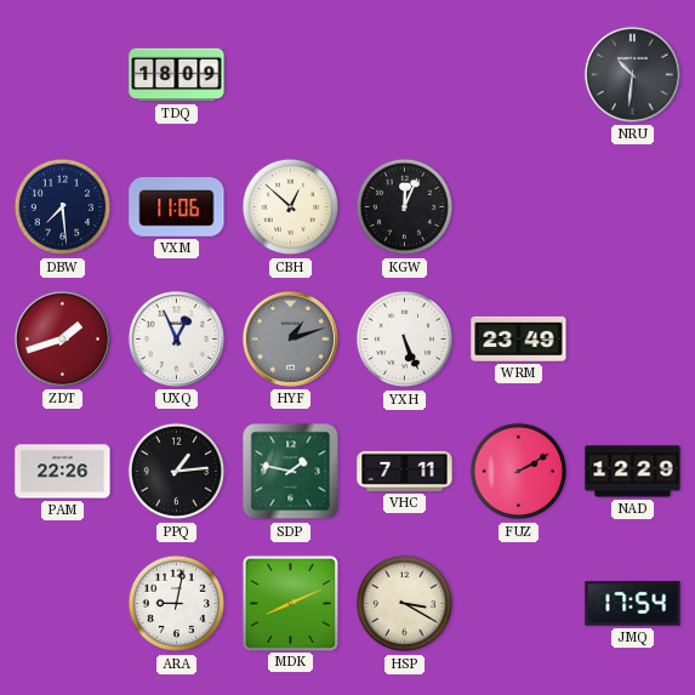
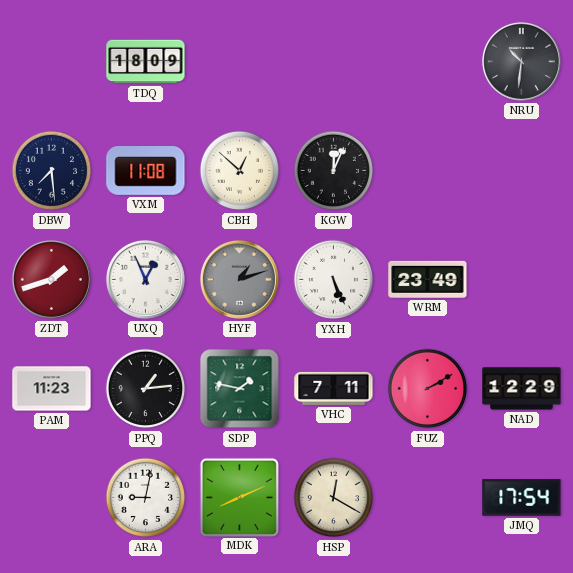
VXM: 11:06 -> 11:08
PAM: 22:26 -> 11:23
HSP: 3:20 -> 12:20
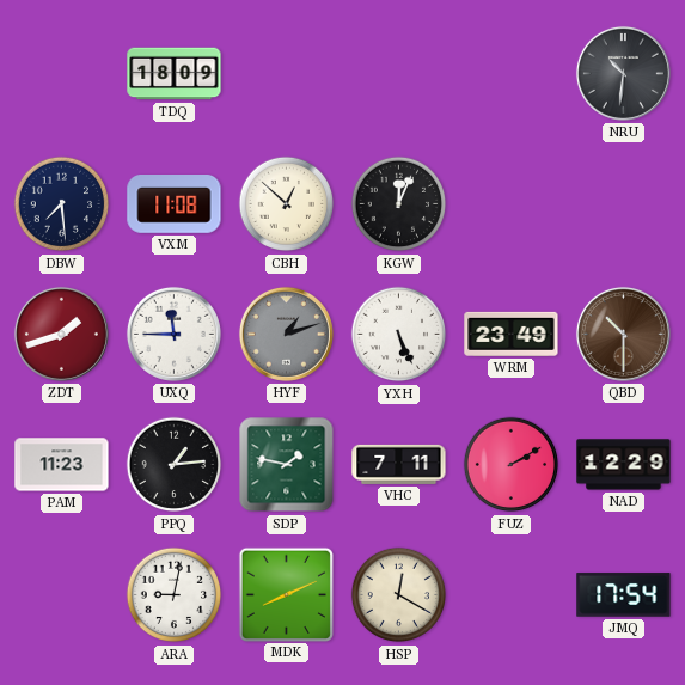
UXQ: 12:56 -> 11:45
QBD: none -> 10:30
